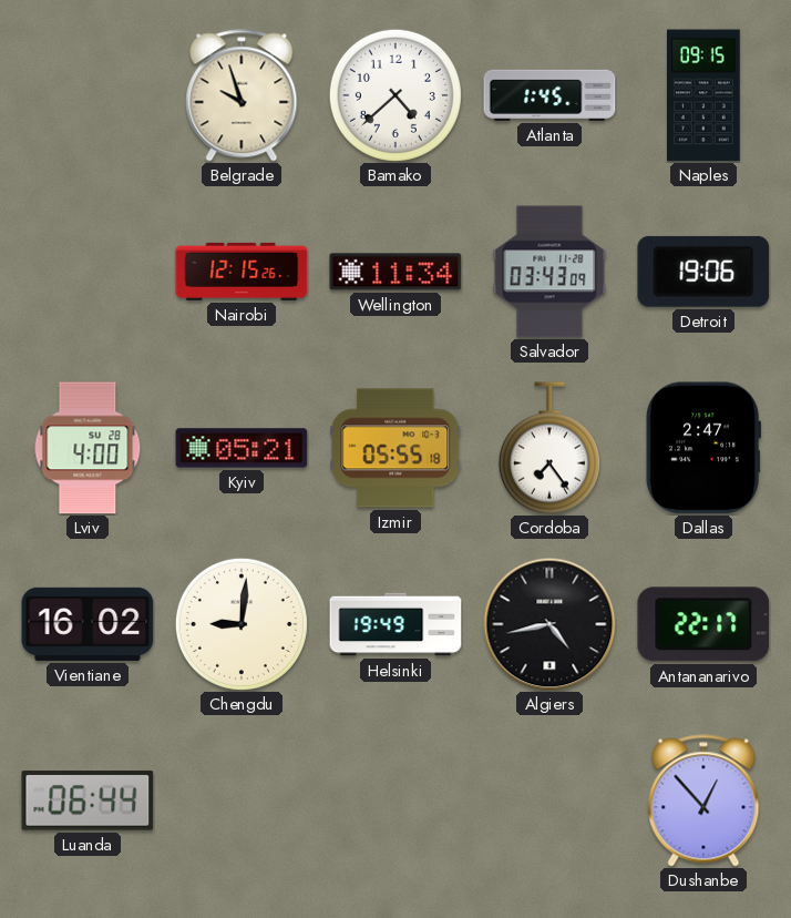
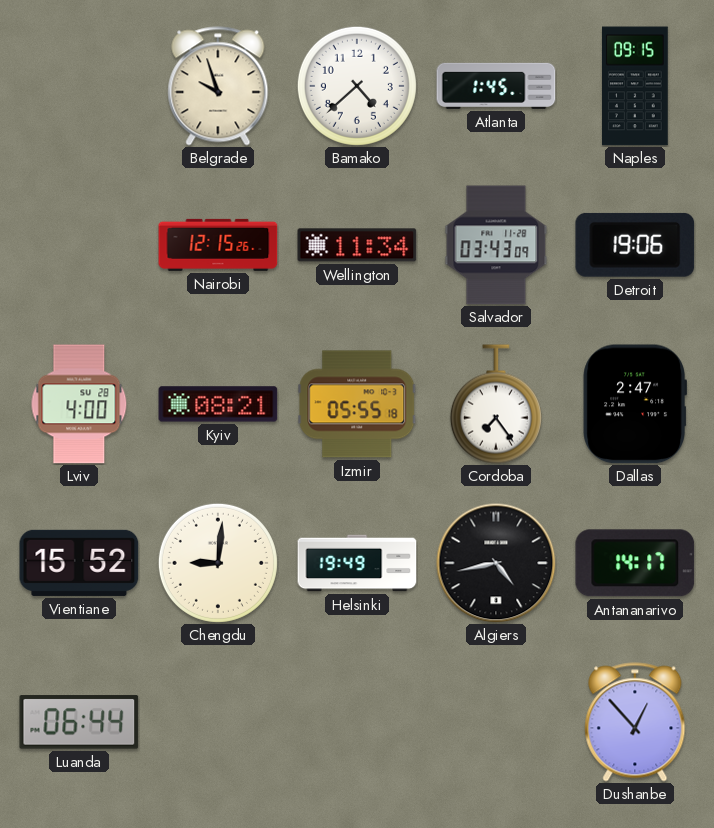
Kyiv: 05:21 -> 08:21
Vientiane: 16:02 -> 15:52
Antananarivo: 22:17 -> 14:17
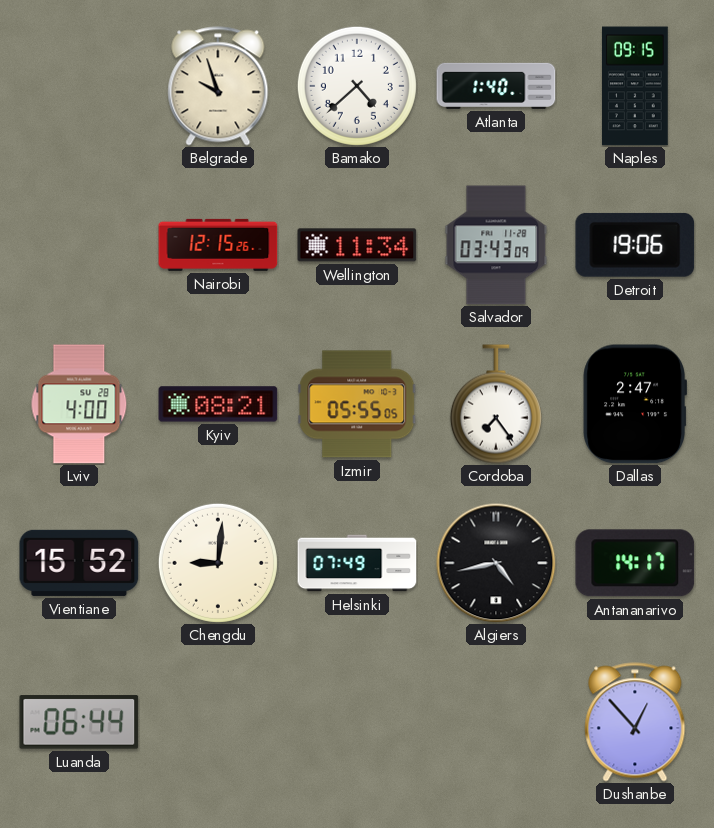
Atlanta: 1:45 -> 1:40
Izmir: 05:55:18 -> 05:55:05
Helsinki: 19:49 -> 07:49
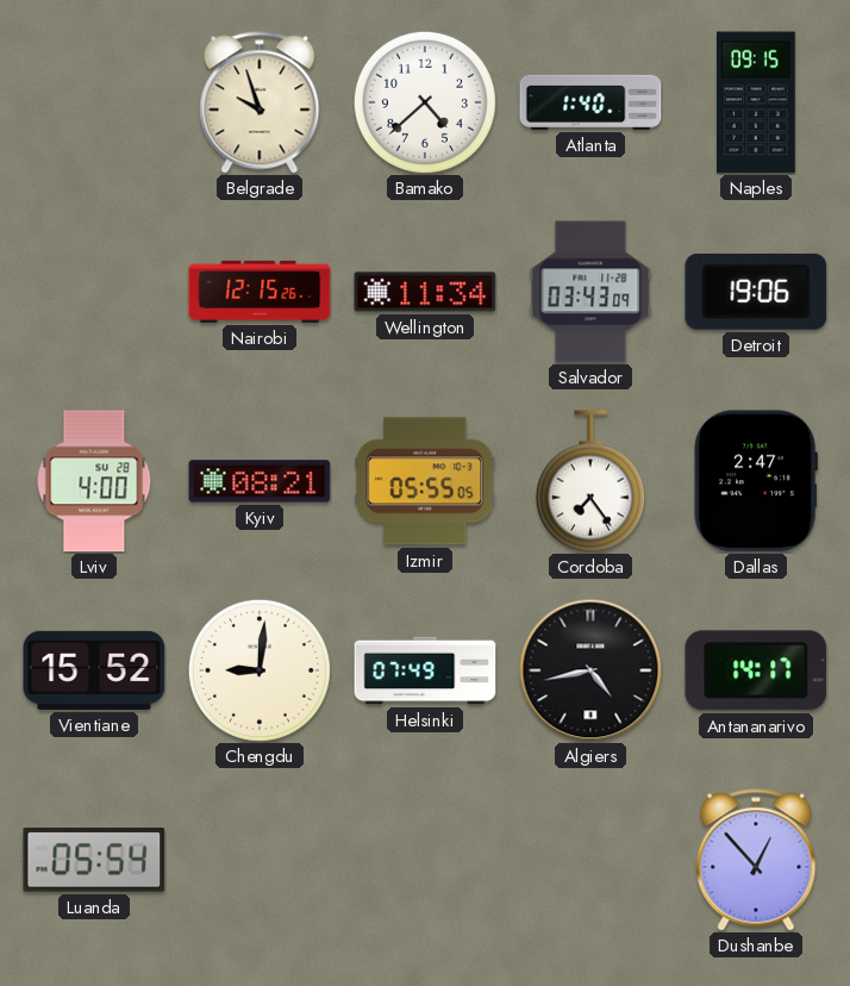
Luanda: 06:44 -> 05:54
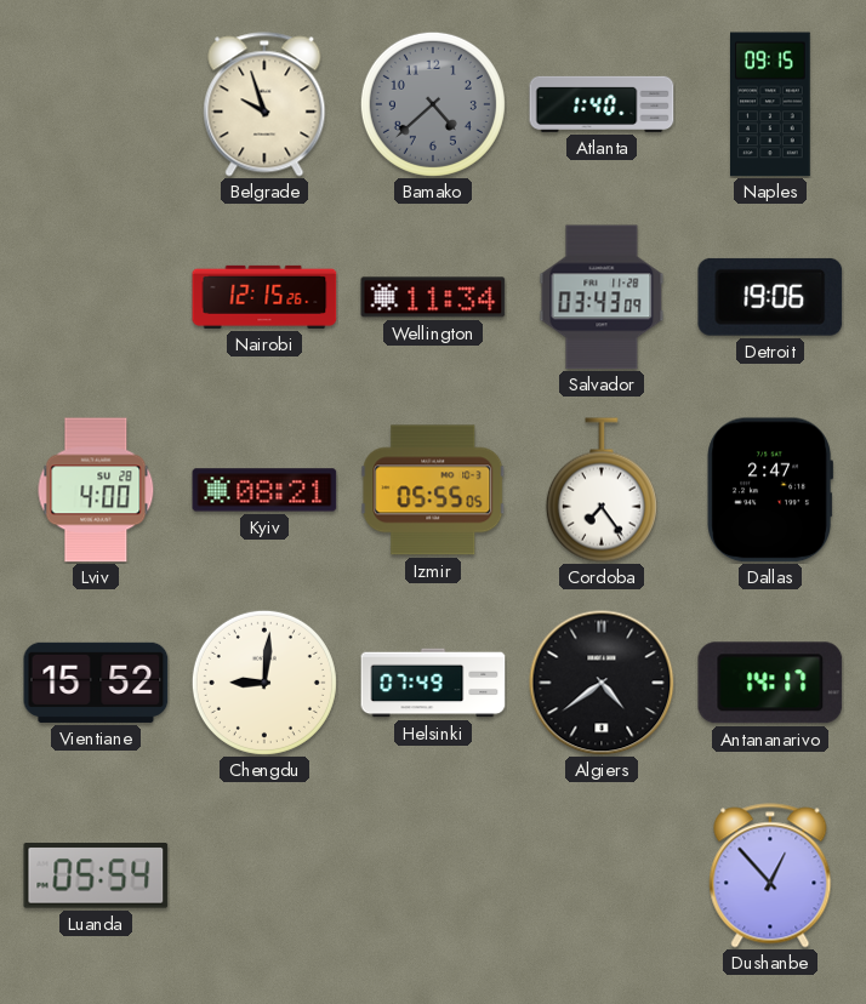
Bamako dial: white -> grey
Algiers: 4:43 -> 4:39
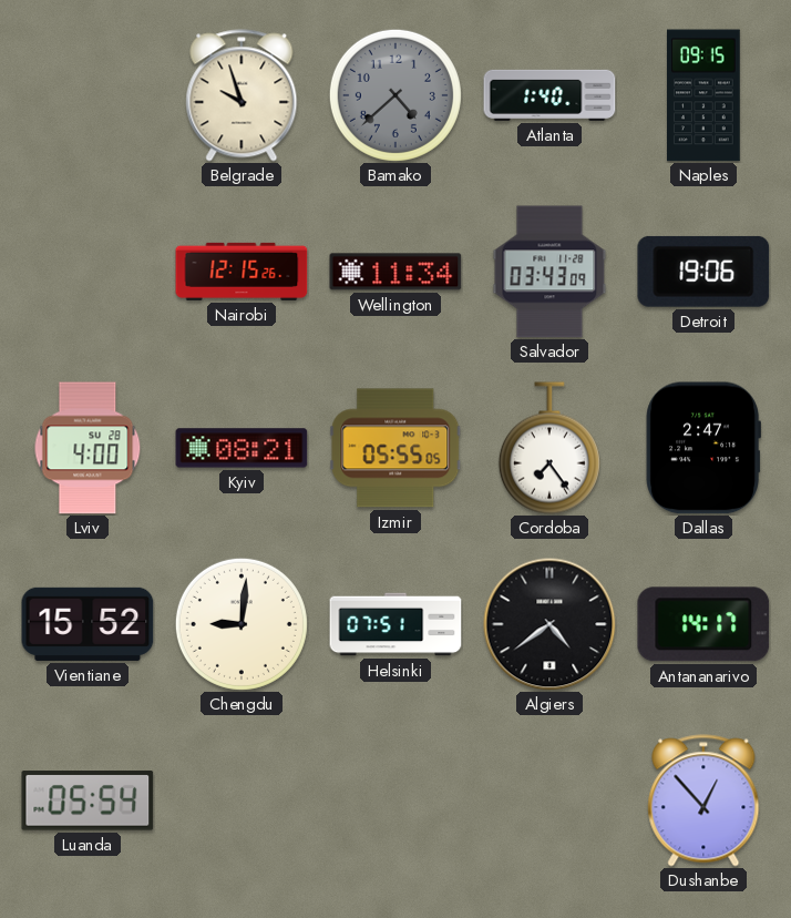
Helsinki: 07:49 -> 07:51
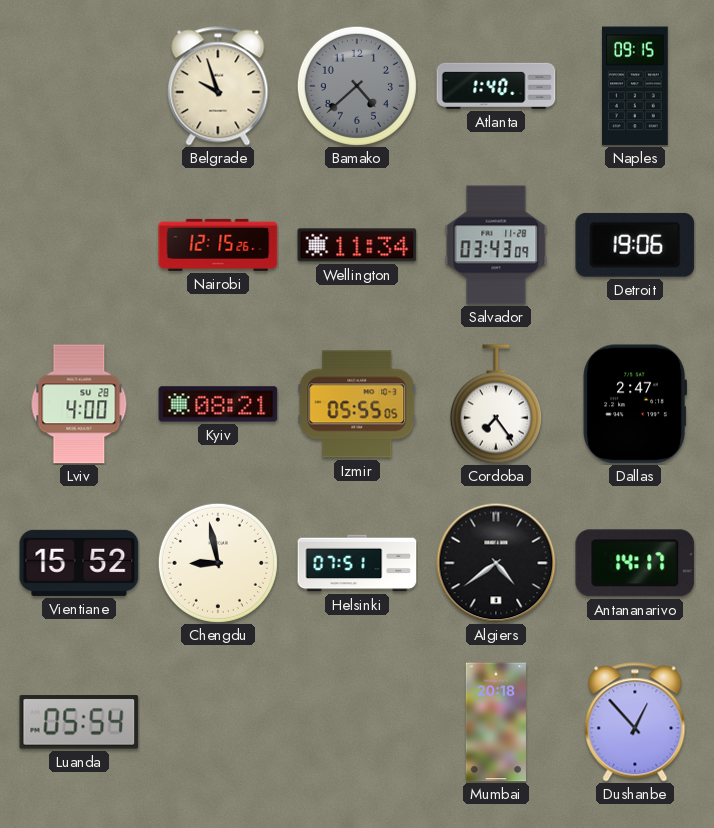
Chengdu: 9:01 -> 8:58
Mumbai: none -> 20:18
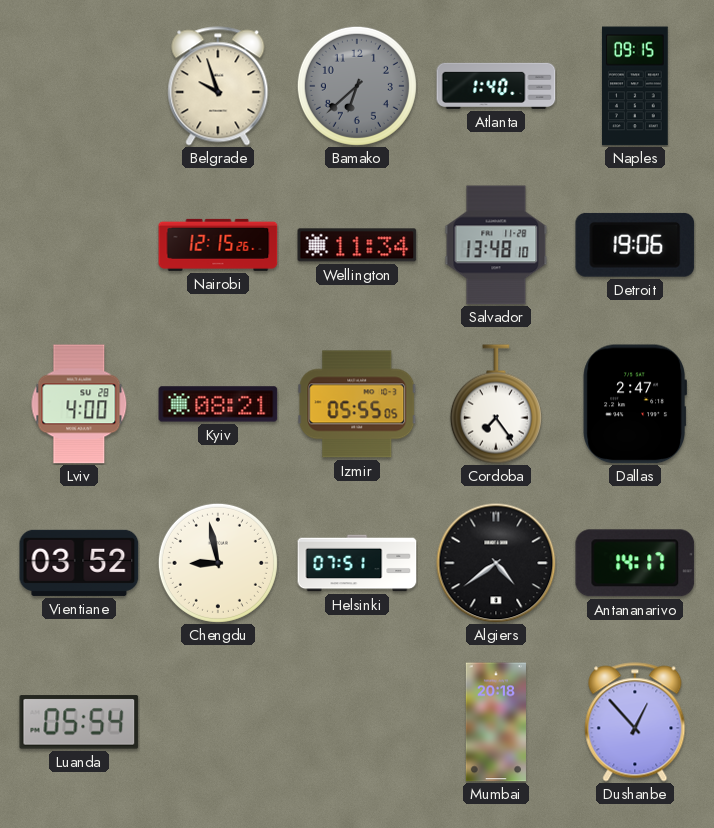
Bamako: 4:38 -> 6:38
Salvador: 03:43 -> 13:48
Vientiane: 15:52 -> 03:52
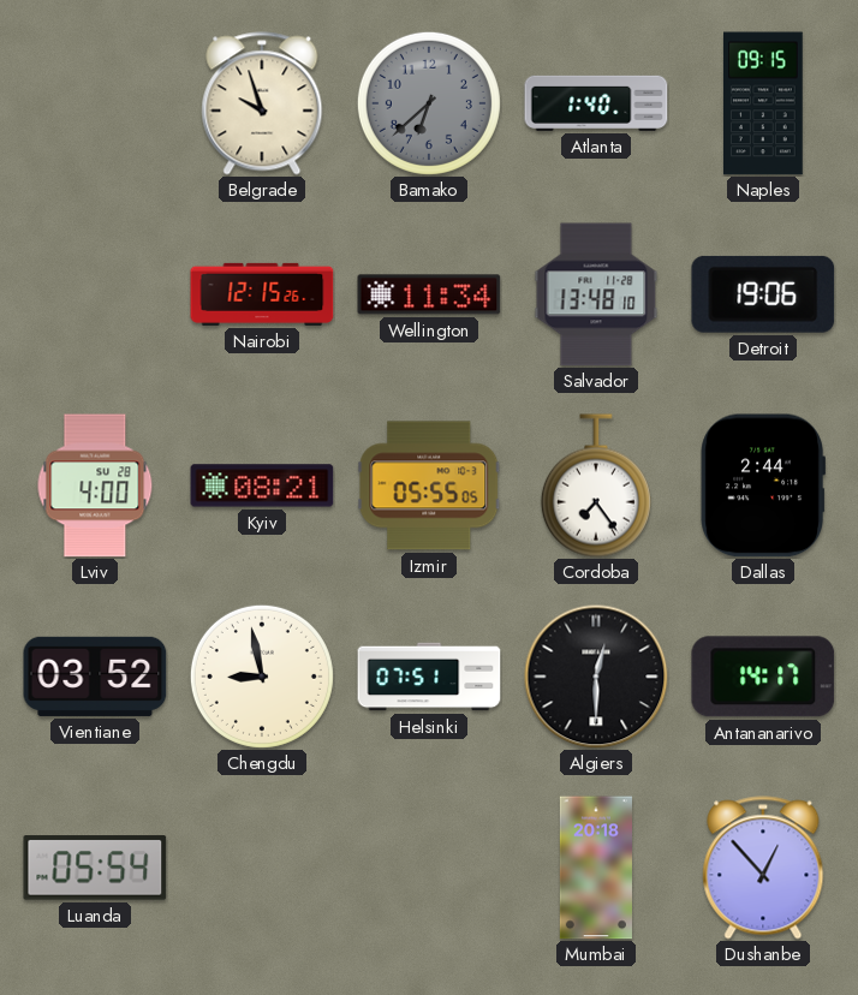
Dallas: 2:47 -> 2:44
Algiers: 4:39 -> 12:30
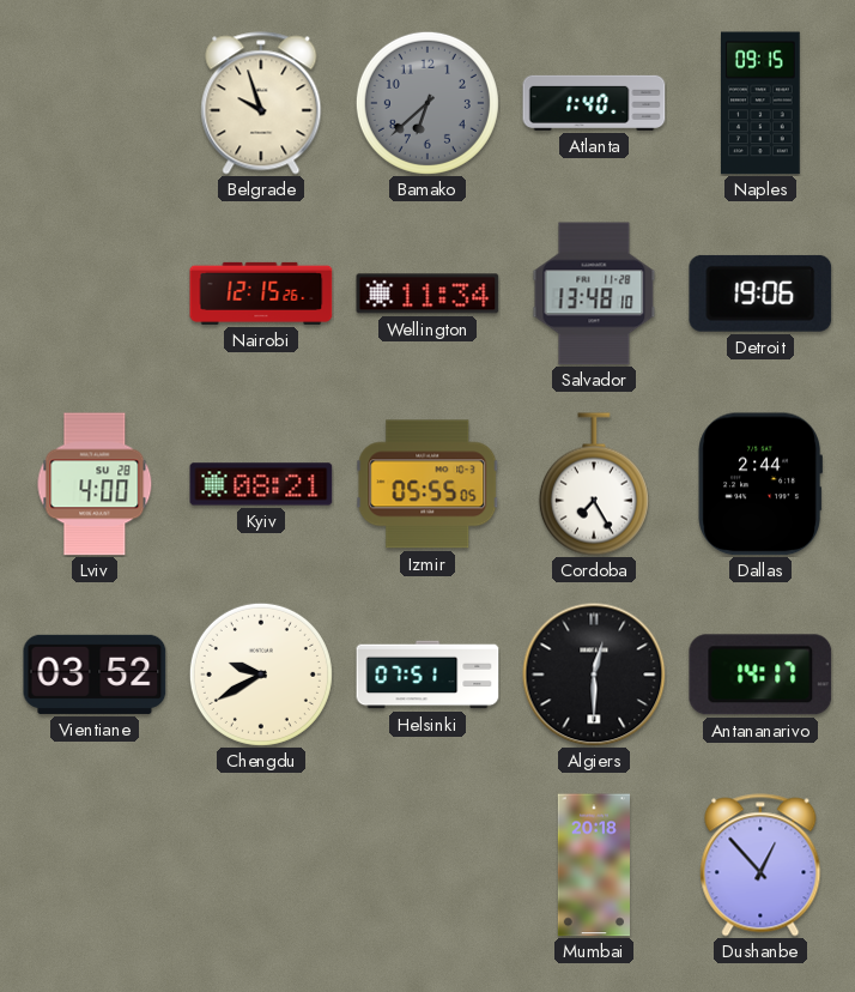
Cordoba: 7:24 -> 7:25
Chengdu: 8:58 -> 9:40
Luanda: 05:54 -> none
